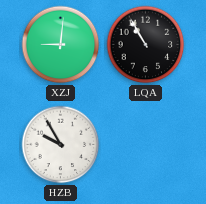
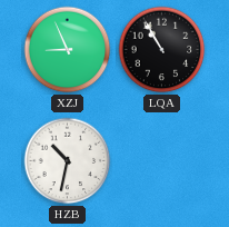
XZJ: 9:01 -> 8:56
HZB: 9:55 -> 10:32
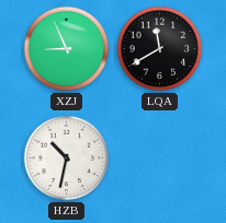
LQA: 10:55 -> 11:40
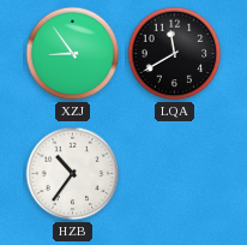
XZJ: 8:56 -> 8:54
HZB: 10:32 -> 10:36
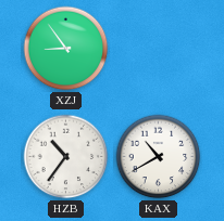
LQA: 11:40 -> none
KAX: none -> 10:40
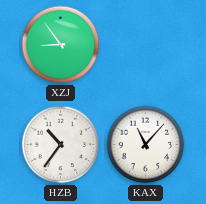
KAX: 10:40 -> 11:07
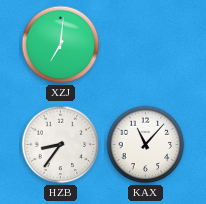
XZJ: 8:54 -> 7:01
HZB: 10:36 -> 8:36
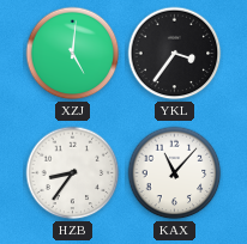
XZJ: 7:01 -> 5:01
YKL: none -> 3:36
